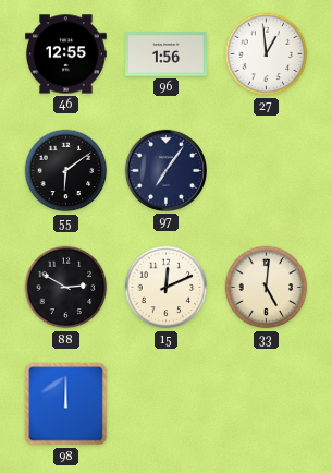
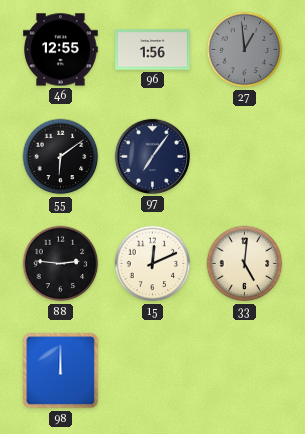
27 dial: white -> grey
88: 2:50 -> 2:46
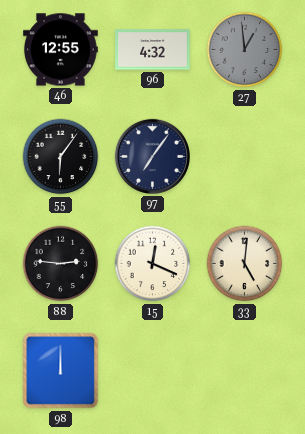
96: 1:56 -> 4:32
55: 6:09 -> 6:06
15: 12:11 -> 12:19
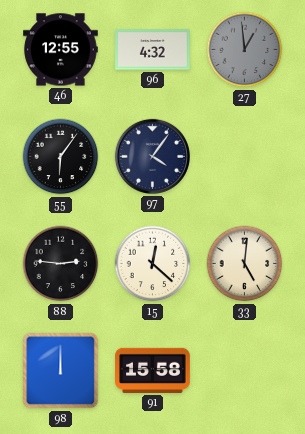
97: 7:06 -> 4:06
15: 12:19 -> 12:22
91: none -> 15:58
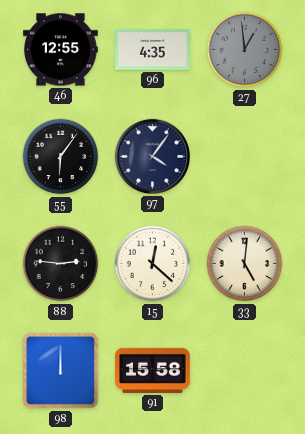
96: 4:32 -> 4:35
